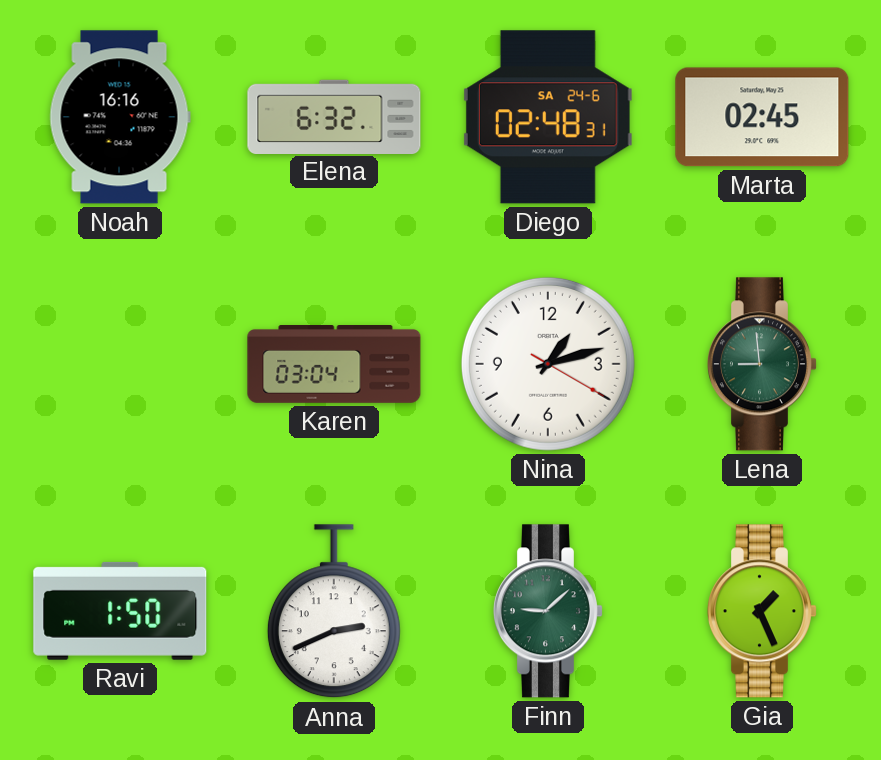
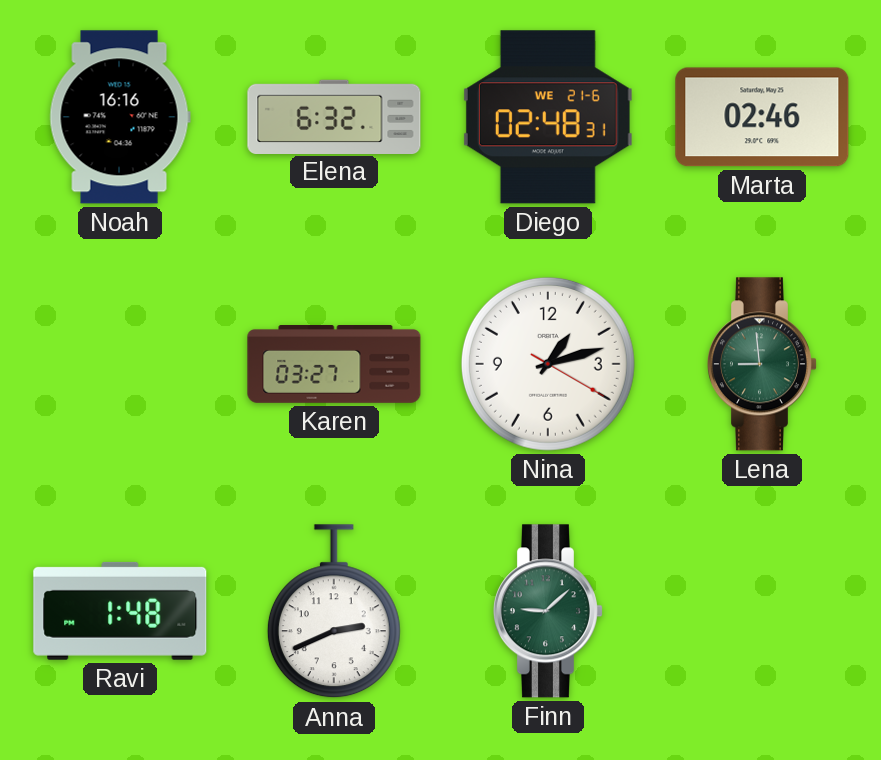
Diego date: SA 24-6 -> WE 21-6
Marta: 02:45 -> 02:46
Karen: 03:04 -> 03:27
Ravi: 1:50 -> 1:48
Gia: 1:26 -> none
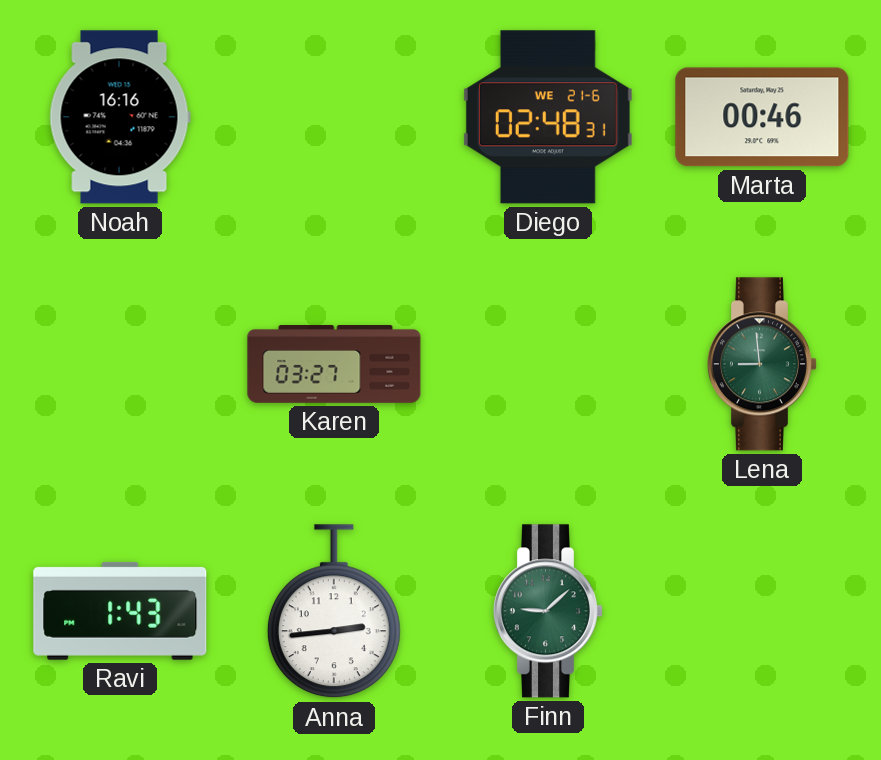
Elena: 6:32 -> none
Marta: 02:46 -> 00:46
Nina: 1:12 -> none
Ravi: 1:48 -> 1:43
Anna: 2:41 -> 2:44
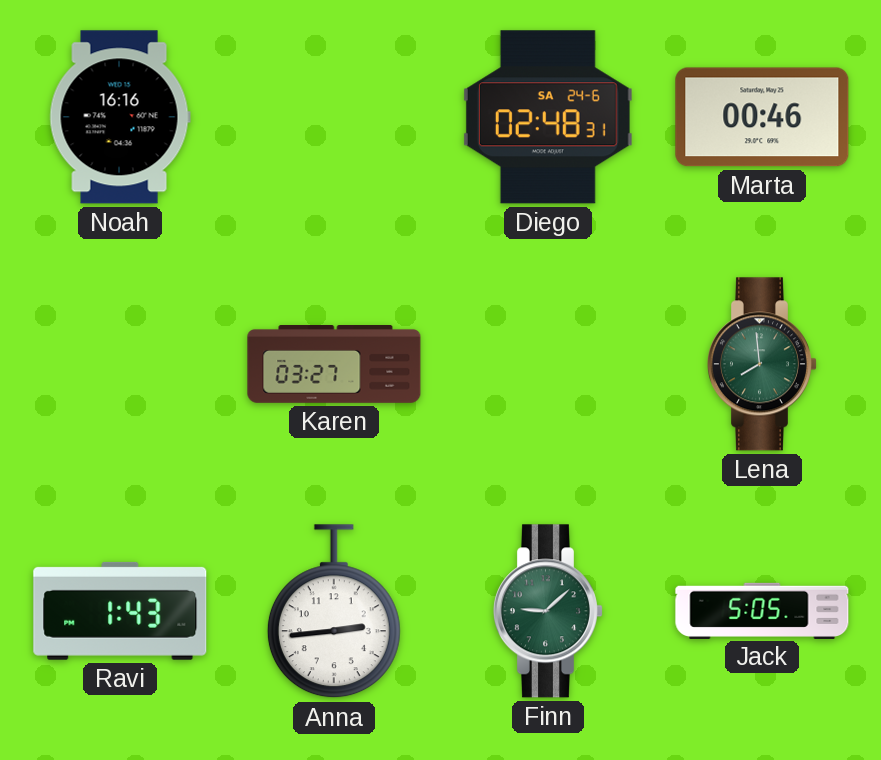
Diego date: WE 21-6 -> SA 24-6
Lena: 8:59 -> 7:59
Jack: none -> 5:05
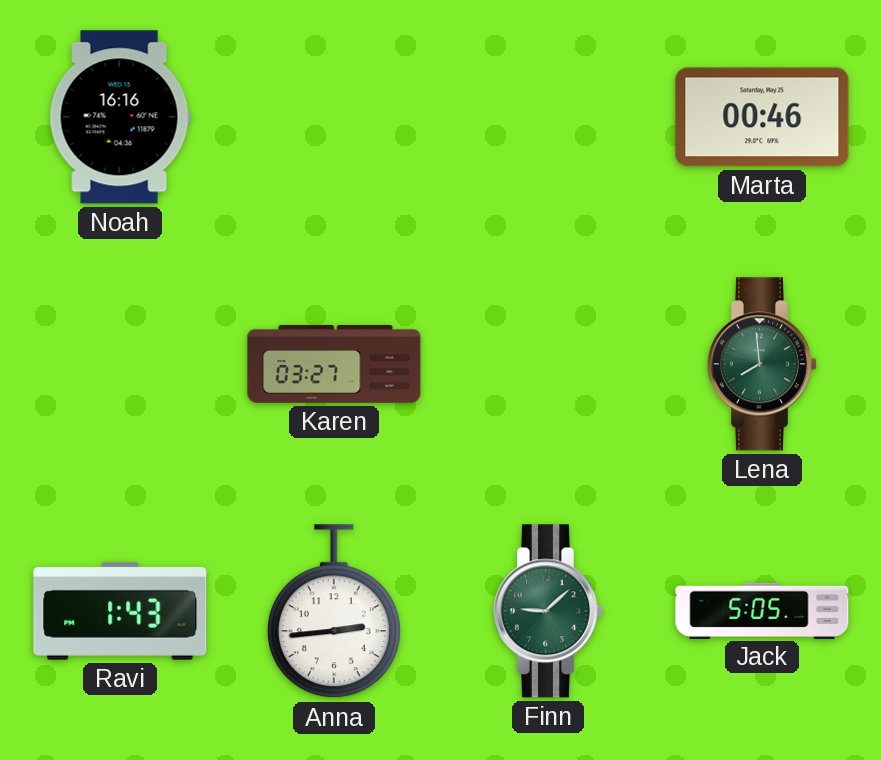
Diego: 02:48 -> none
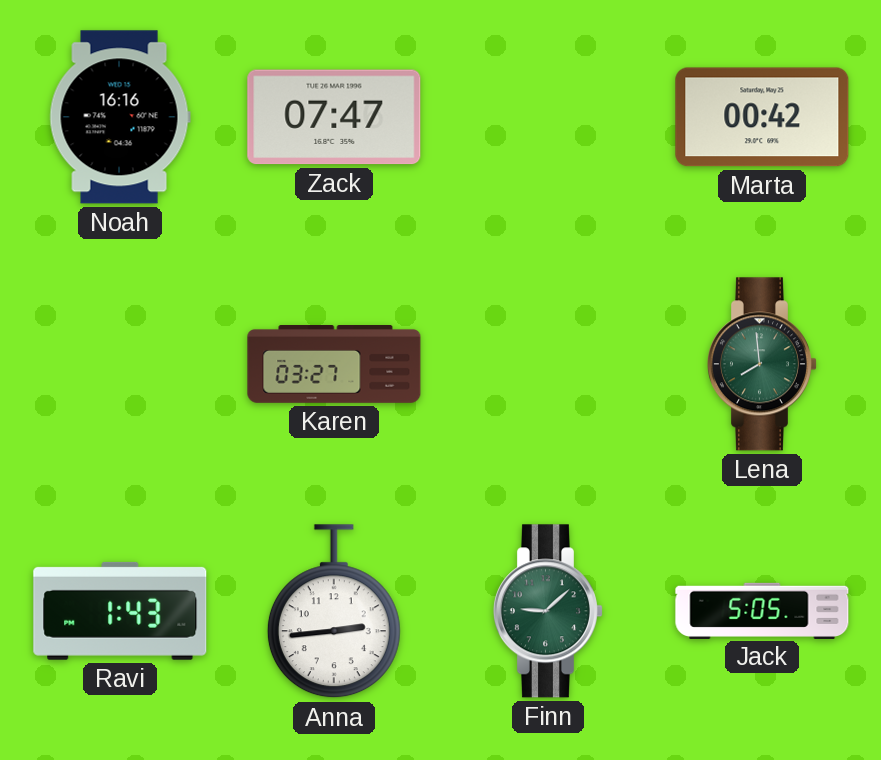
Zack: none -> 07:47
Marta: 00:46 -> 00:42
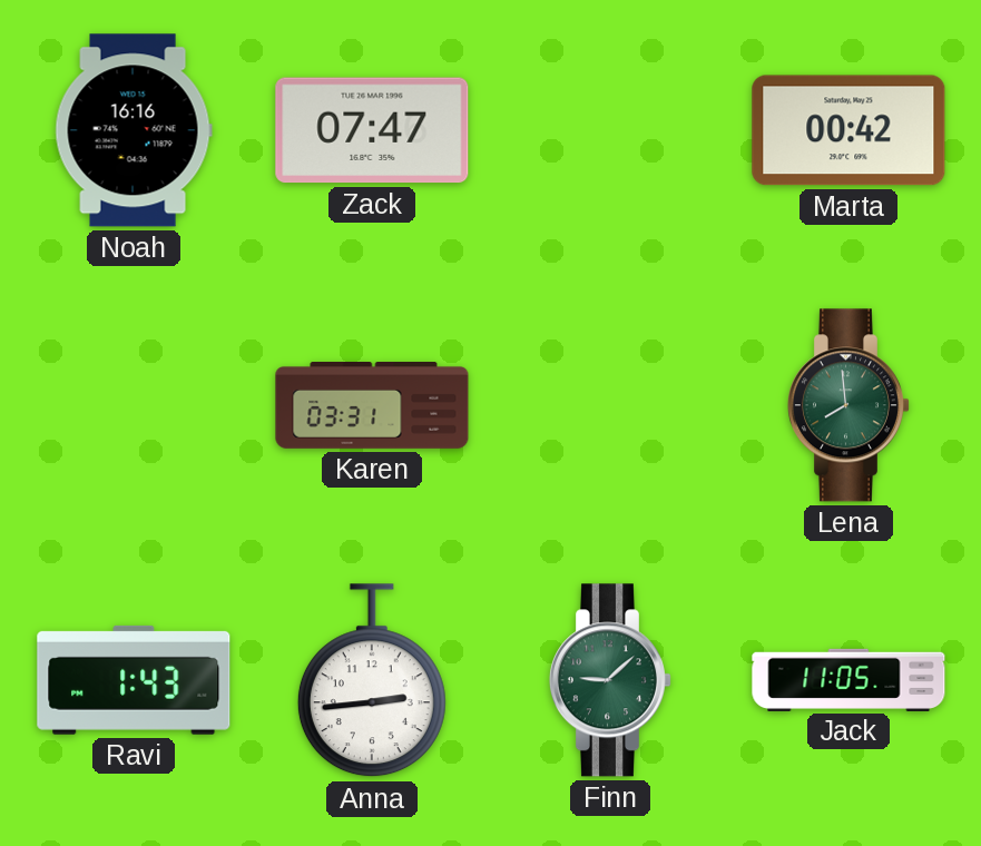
Karen: 03:27 -> 03:31
Jack: 5:05 -> 11:05
